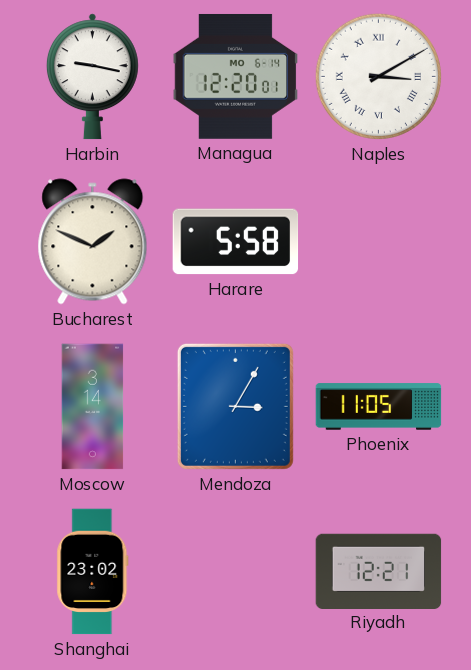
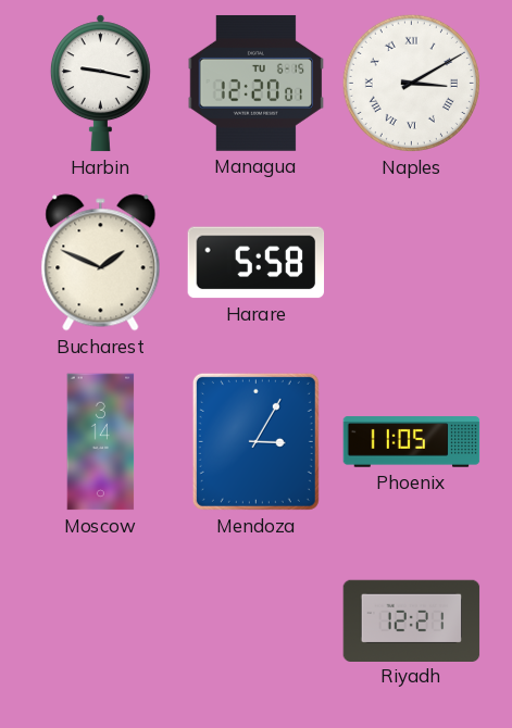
Managua date: MO 6-14 -> TU 6-15
Shanghai: 23:02 -> none
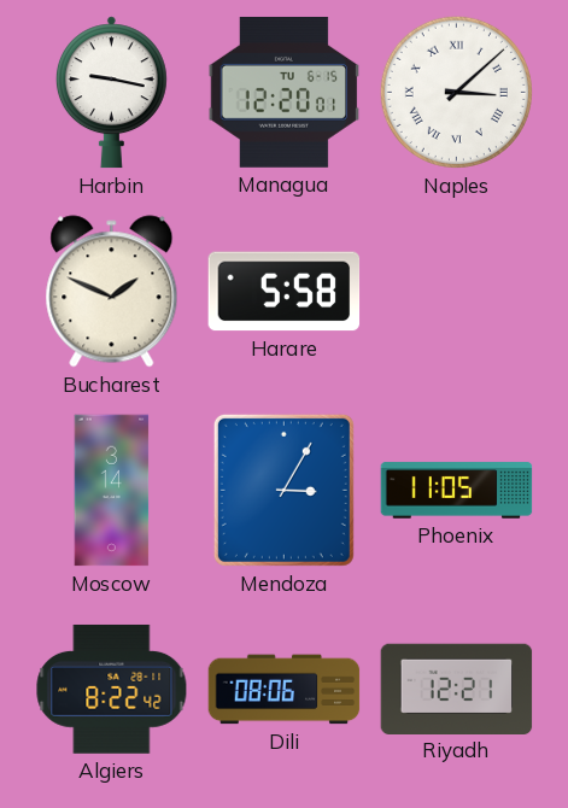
Naples: 3:10 -> 3:08
Algiers: none -> 8:22
Dili: none -> 08:06
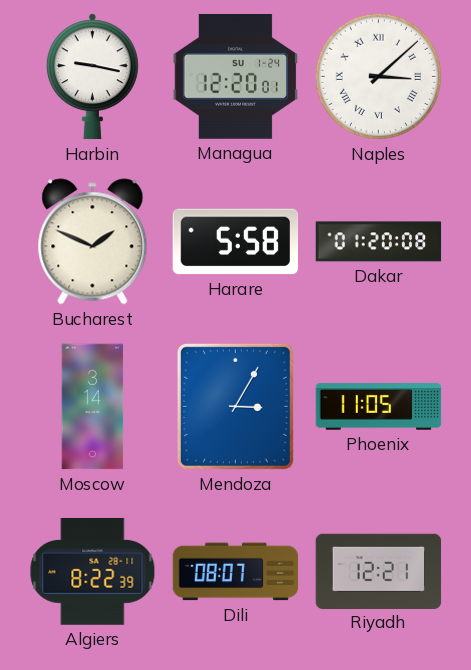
Managua date: TU 6-15 -> SU 1-24
Dakar: none -> 01:20
Algiers: 8:22:42 -> 8:22:39
Dili: 08:06 -> 08:07
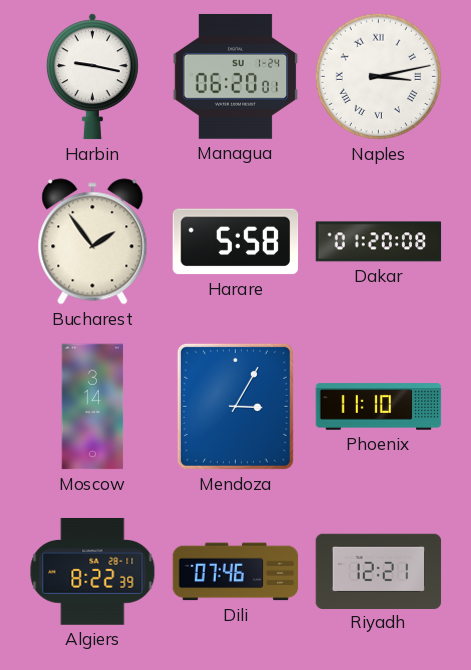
Managua: 12:20 -> 06:20
Naples: 3:08 -> 3:13
Bucharest: 1:49 -> 1:54
Phoenix: 11:05 -> 11:10
Dili: 08:07 -> 07:46
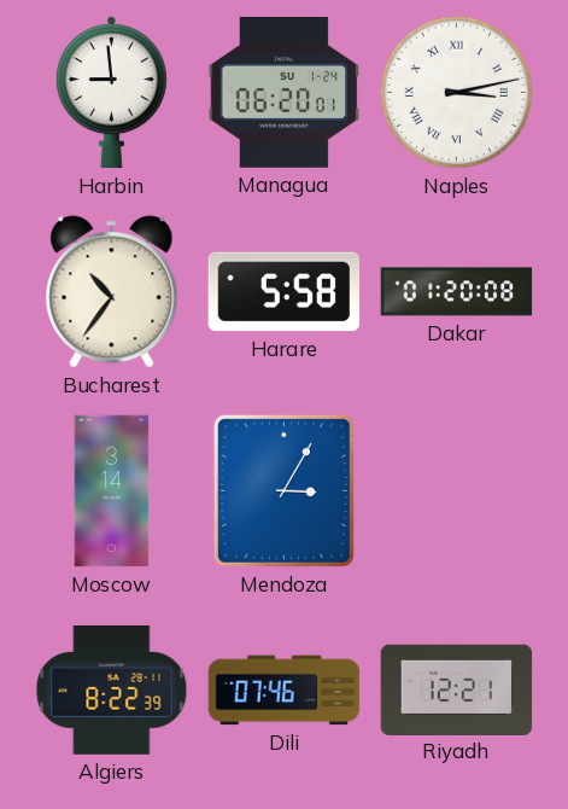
Harbin: 9:17 -> 8:59
Bucharest: 1:54 -> 10:36
Phoenix: 11:10 -> none
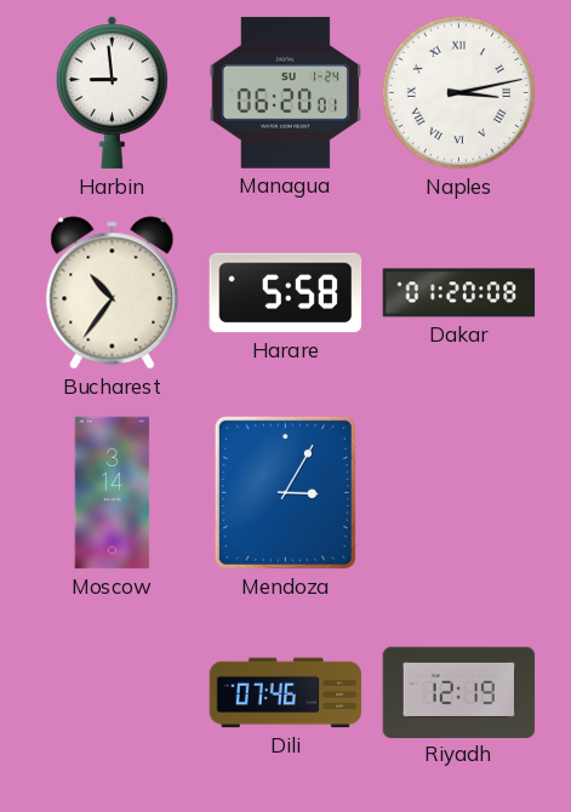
Algiers: 8:22 -> none
Riyadh: 12:21 -> 12:19
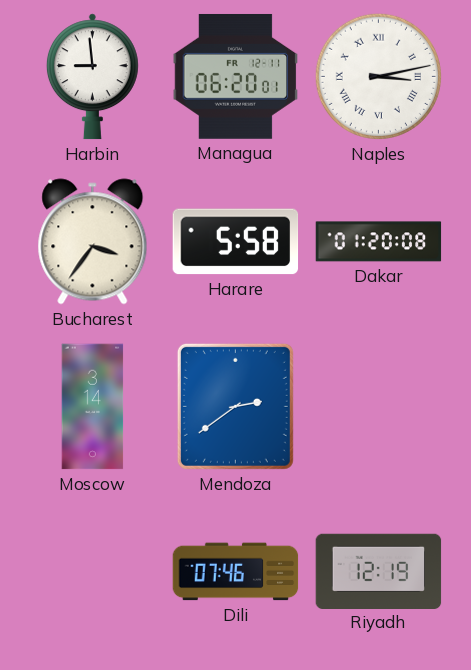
Managua date: SU 1-24 -> FR 12-11
Bucharest: 10:36 -> 3:36
Mendoza: 3:05 -> 2:39
